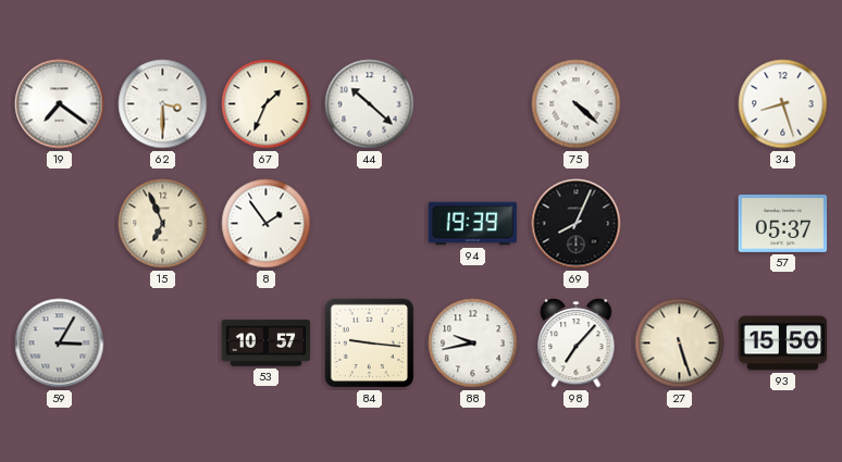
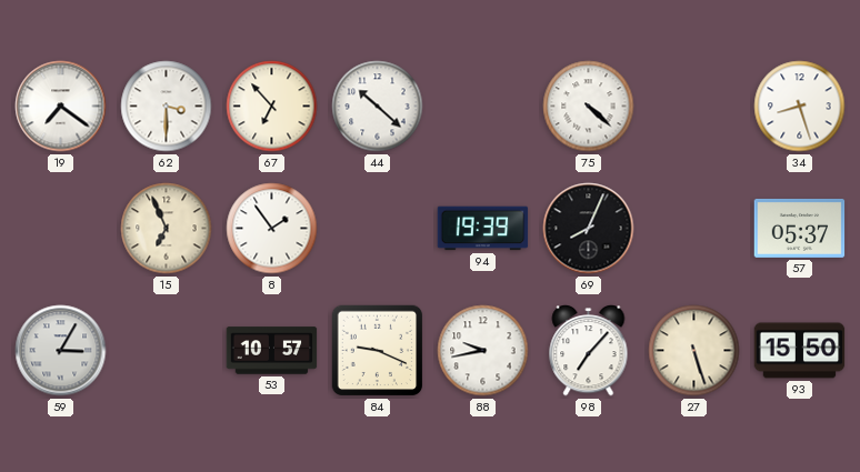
67: 1:34 -> 6:53
84: 9:16 -> 9:19
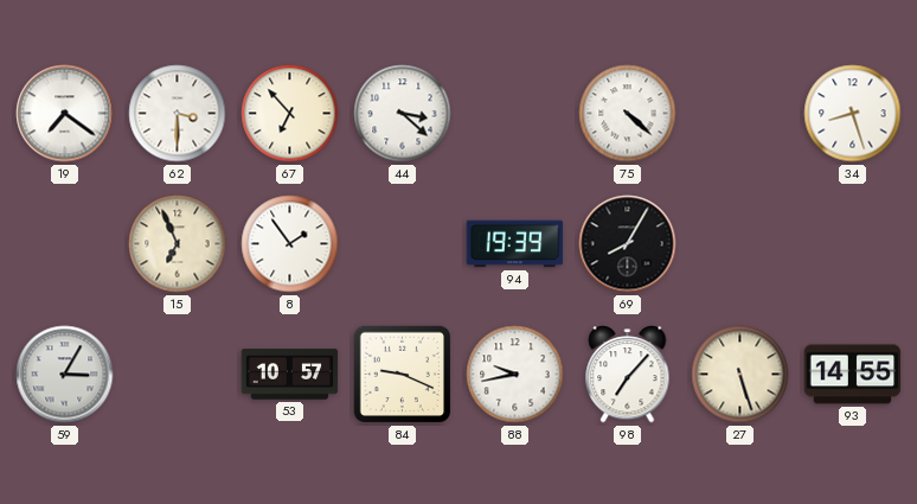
44: 10:22 -> 3:22
69: 8:04 -> 8:05
57: 05:37 -> none
93: 15:50 -> 14:55
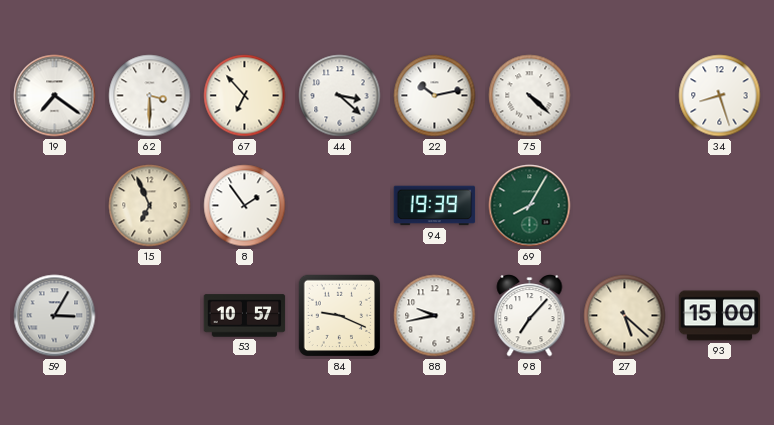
22: none -> 10:13
69 dial: black -> green
27: 5:27 -> 5:22
93: 14:55 -> 15:00
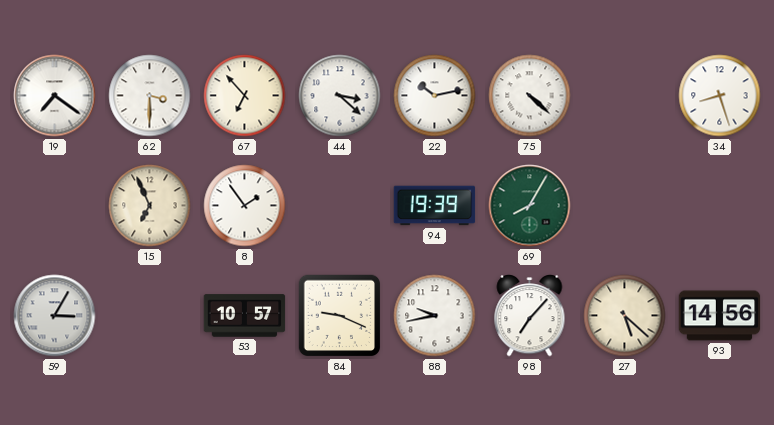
93: 15:00 -> 14:56
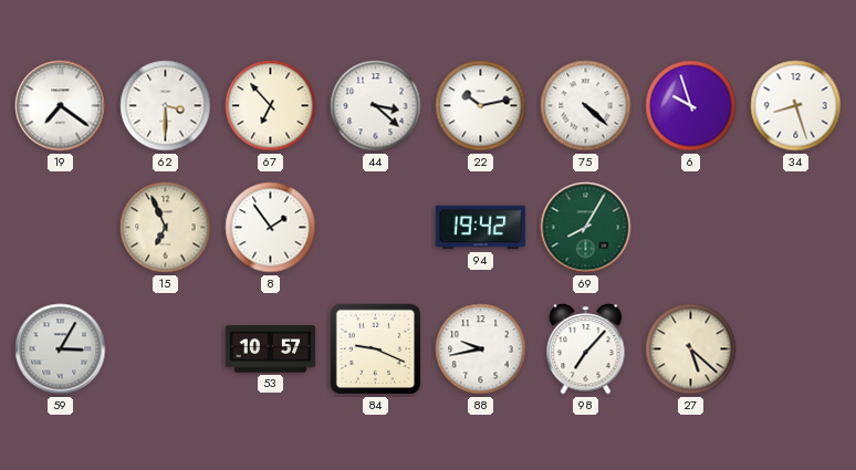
6: none -> 9:57
94: 19:39 -> 19:42
93: 14:56 -> none
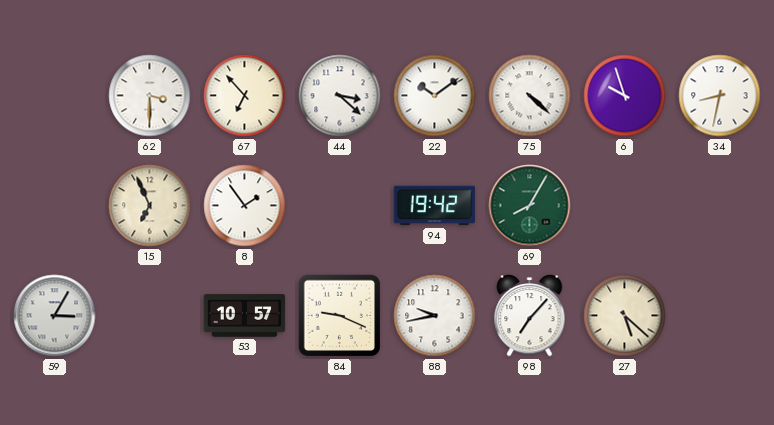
19: 7:21 -> none
22: 10:13 -> 10:09
34: 8:27 -> 8:32
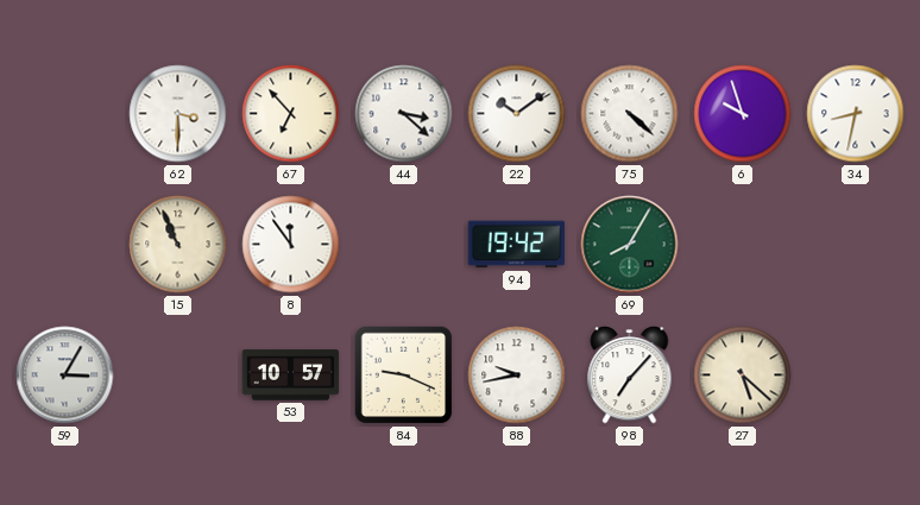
15: 6:56 -> 10:56
8: 1:54 -> 11:54
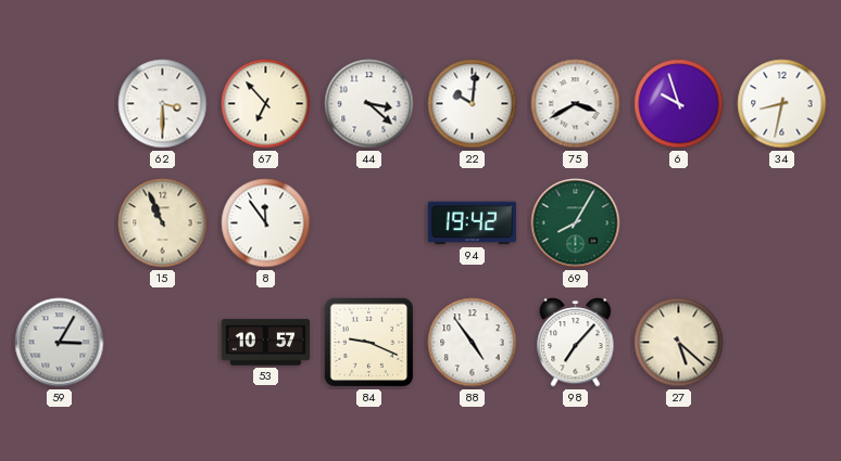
22: 10:09 -> 10:01
75: 4:22 -> 3:40
88: 9:43 -> 4:54
